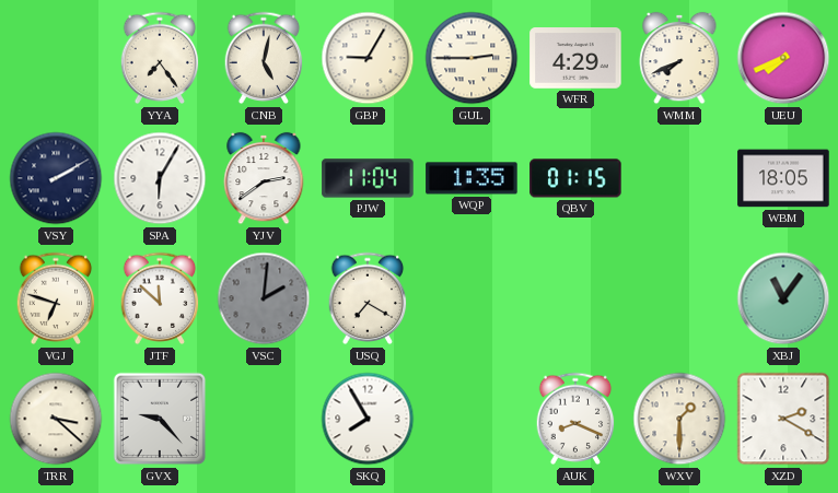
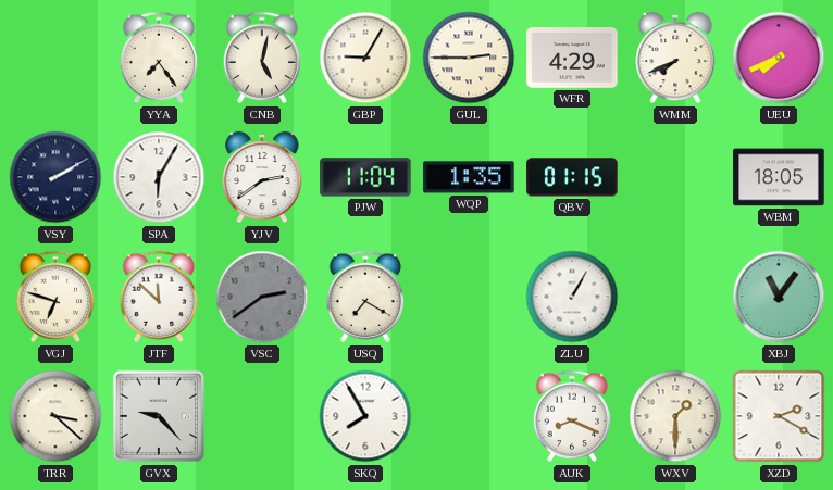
VSC: 2:01 -> 2:39
ZLU: none -> 1:05
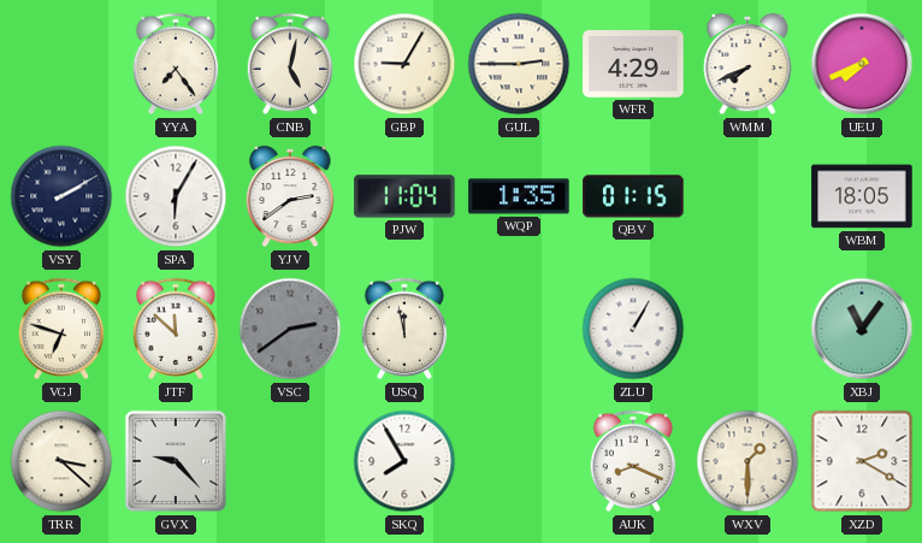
USQ: 7:20 -> 11:58
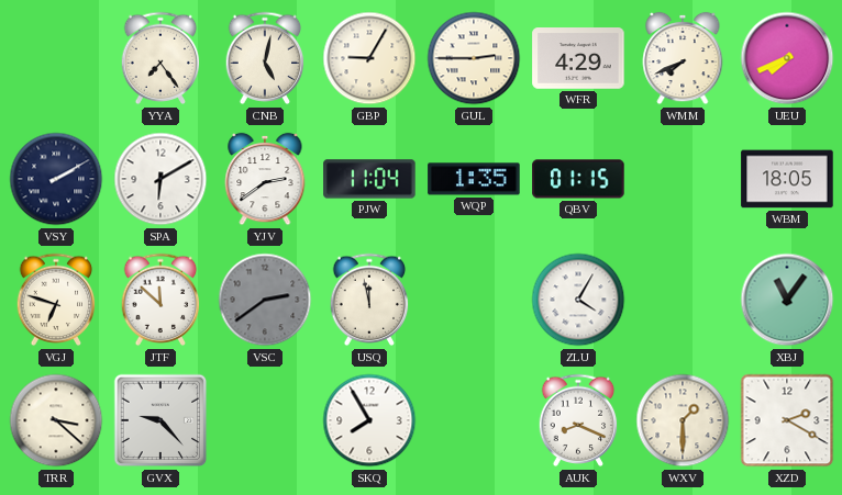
SPA: 6:05 -> 6:10
ZLU: 1:05 -> 4:05
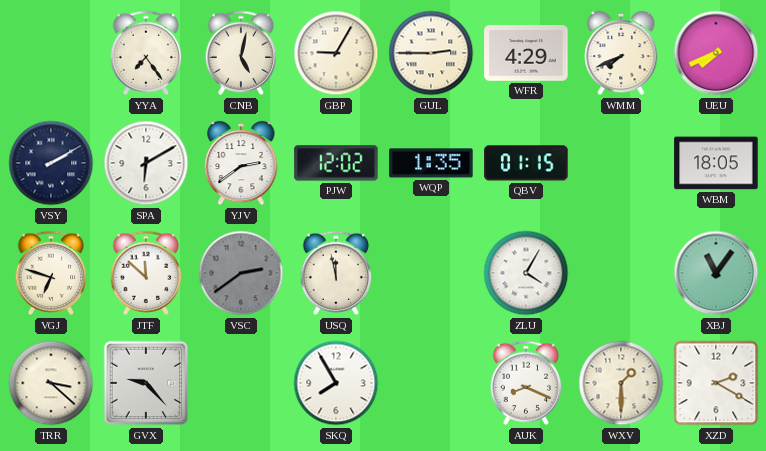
PJW: 11:04 -> 12:02
